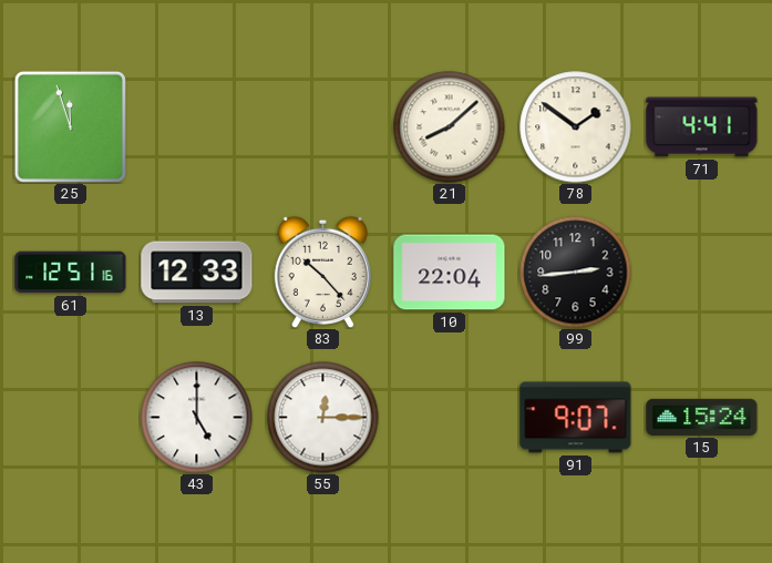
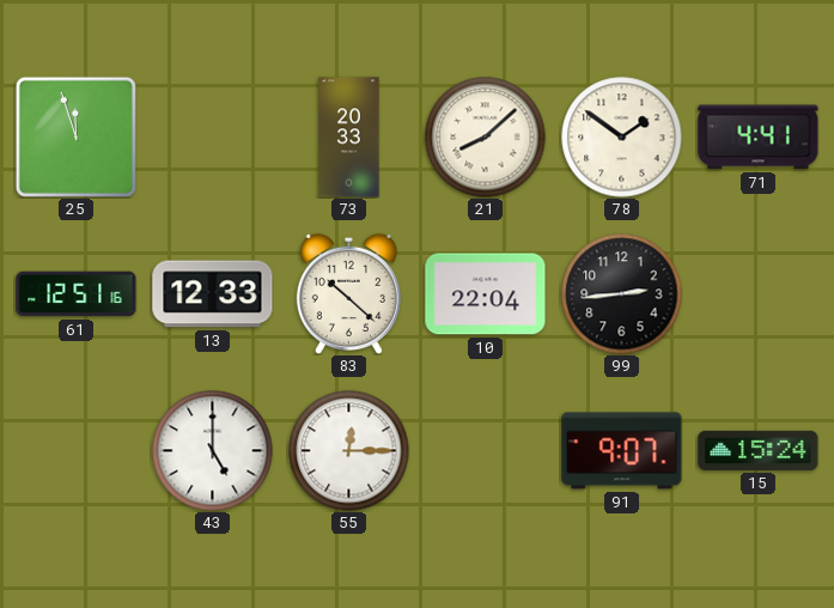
73: none -> 20:33
83: 10:23 -> 10:22
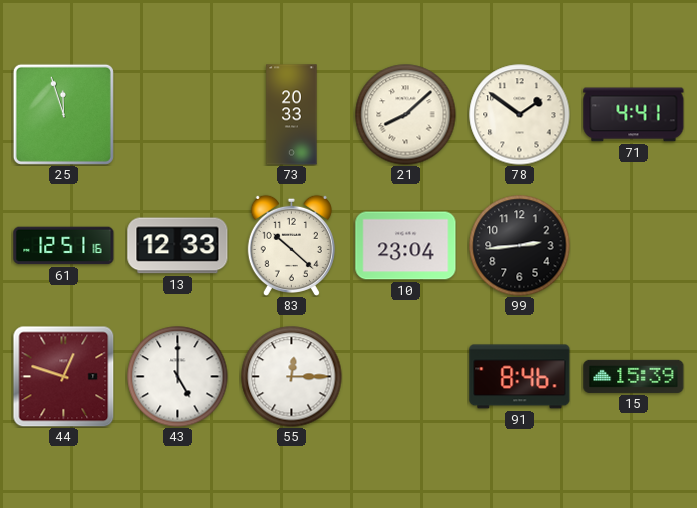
10: 22:04 -> 23:04
44: none -> 12:48
91: 9:07 -> 8:46
15: 15:24 -> 15:39
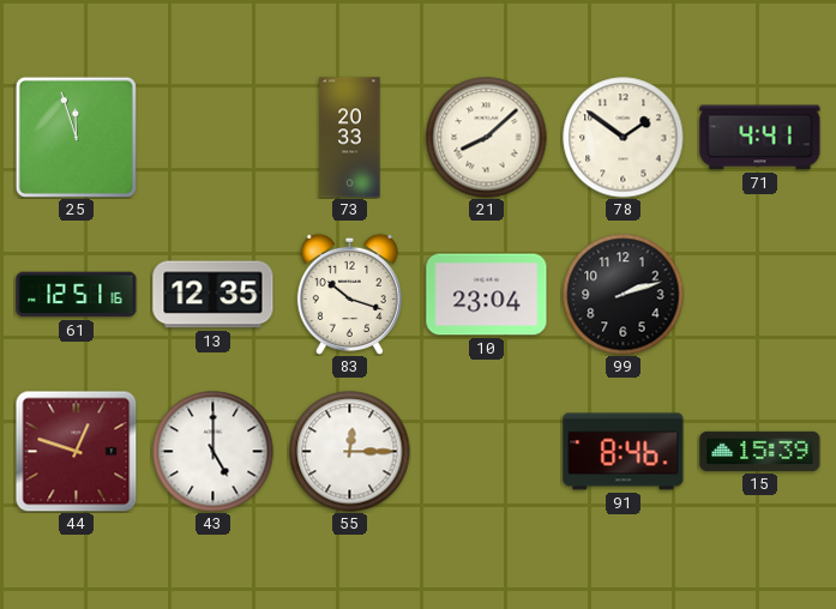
13: 12:33 -> 12:35
83: 10:22 -> 10:18
99: 2:44 -> 2:12
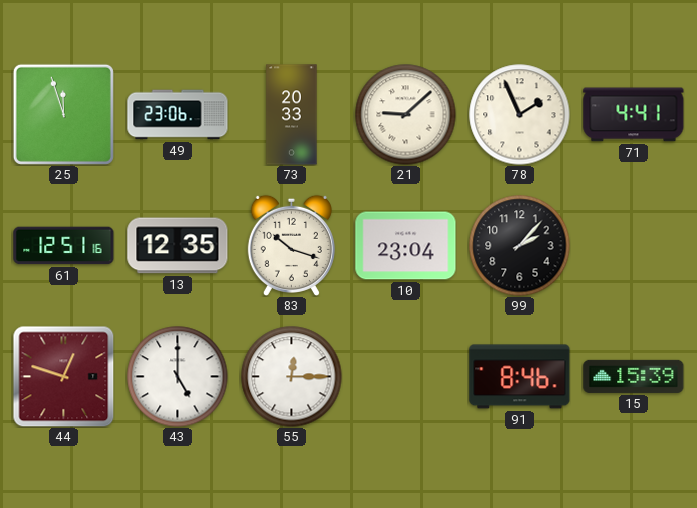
49: none -> 23:06
21: 8:08 -> 9:08
78: 1:51 -> 1:56
99: 2:12 -> 2:07
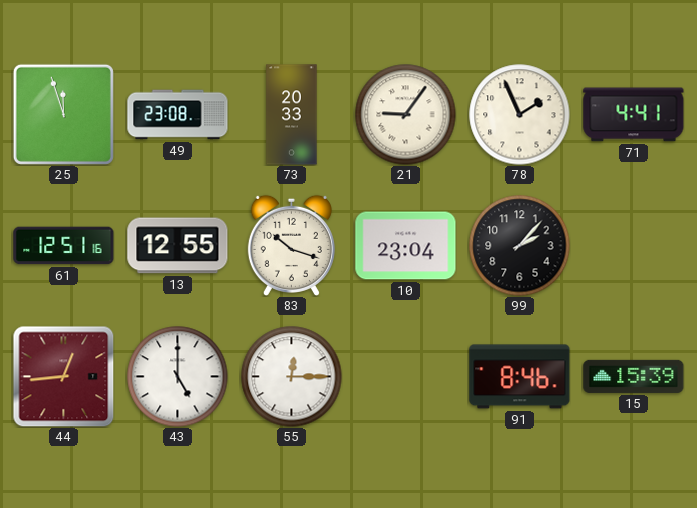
49: 23:06 -> 23:08
21: 9:08 -> 9:06
13: 12:35 -> 12:55
44: 12:48 -> 12:44
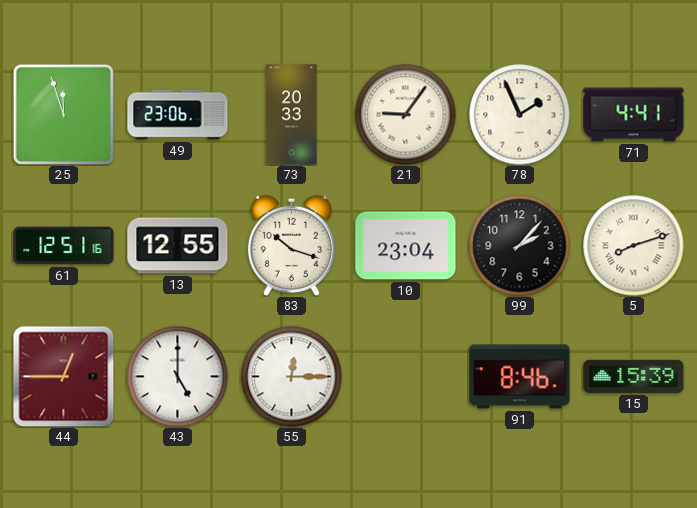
49: 23:08 -> 23:06
5: none -> 8:12
44: 12:44 -> 12:45
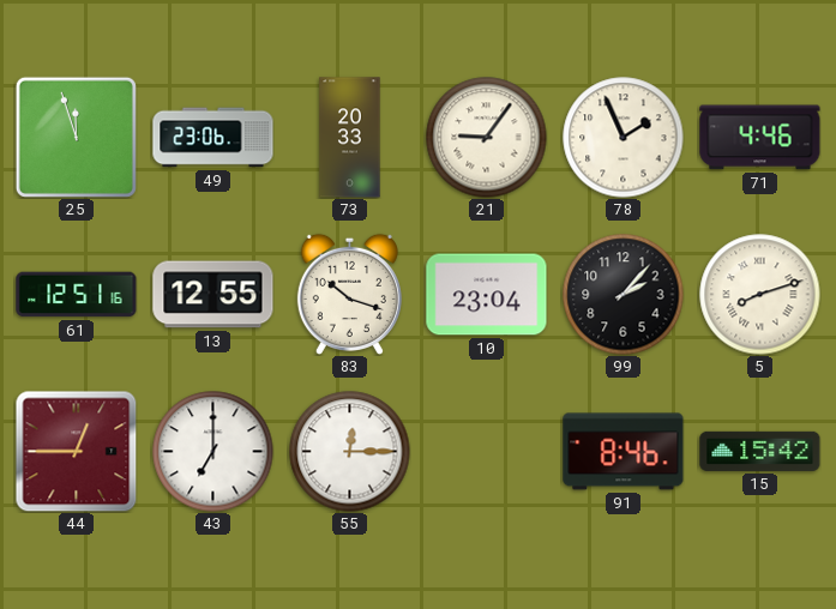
71: 4:41 -> 4:46
43: 5:00 -> 7:00
15: 15:39 -> 15:42
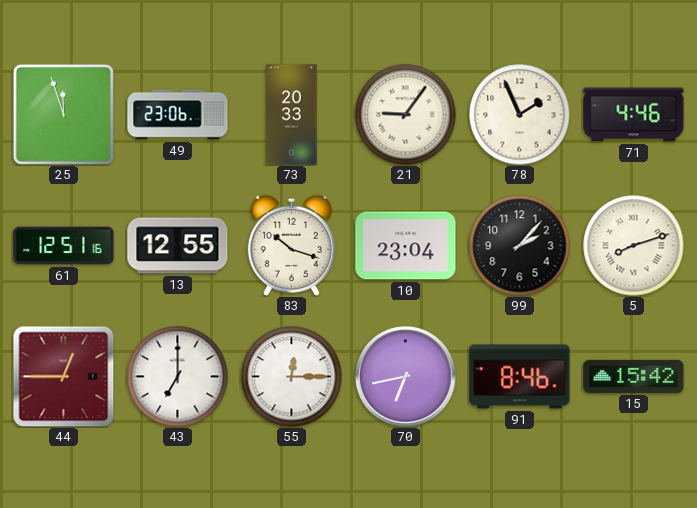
70: none -> 6:43
